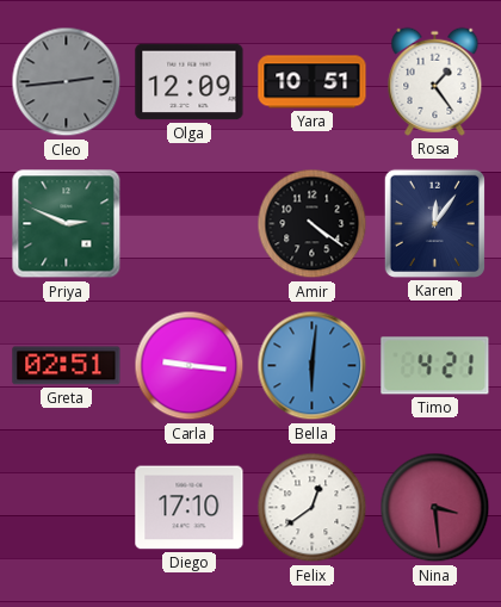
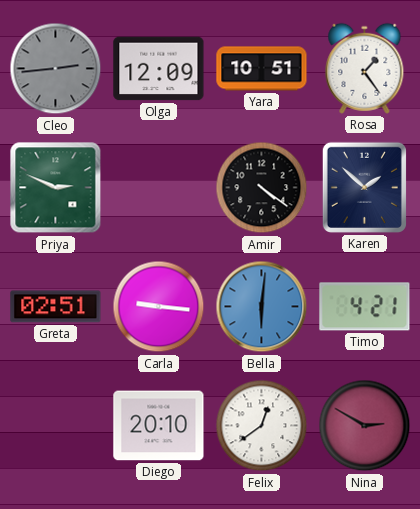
Karen: 12:06 -> 1:52
Diego: 17:10 -> 20:10
Nina: 3:29 -> 2:50
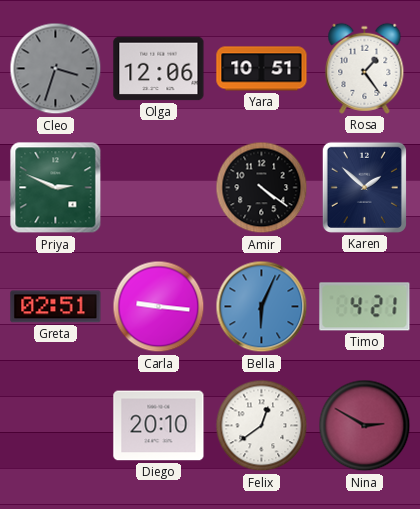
Cleo: 2:44 -> 3:33
Olga: 12:09 -> 12:06
Bella: 6:01 -> 6:04
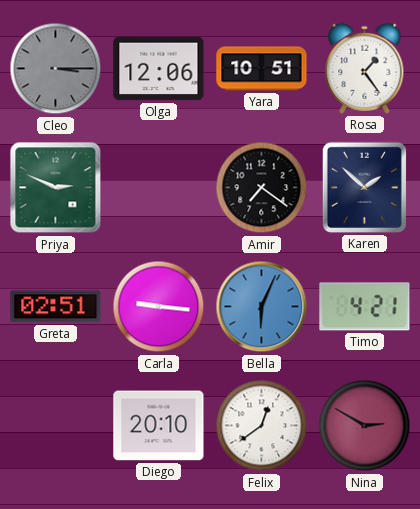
Cleo: 3:33 -> 3:15
Amir: 4:21 -> 7:21
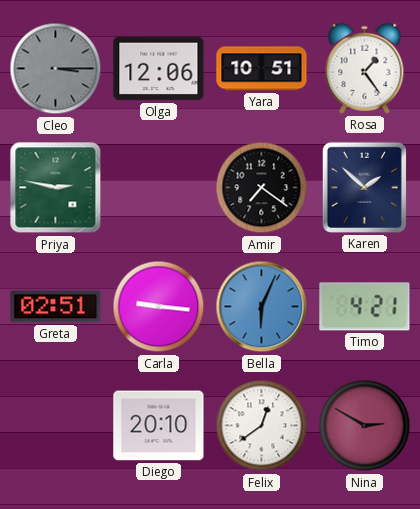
Priya: 2:49 -> 2:47
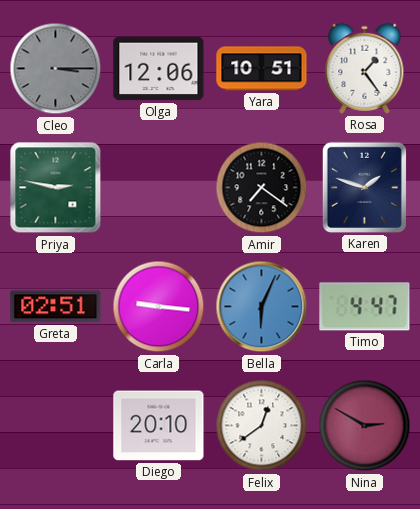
Karen: 1:52 -> 1:48
Timo: 4:21 -> 4:47
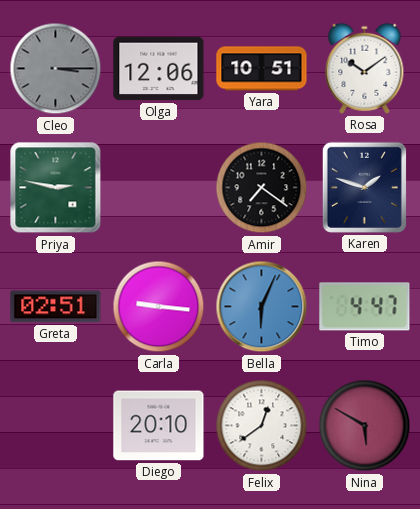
Rosa: 1:24 -> 10:09
Nina: 2:50 -> 5:50
